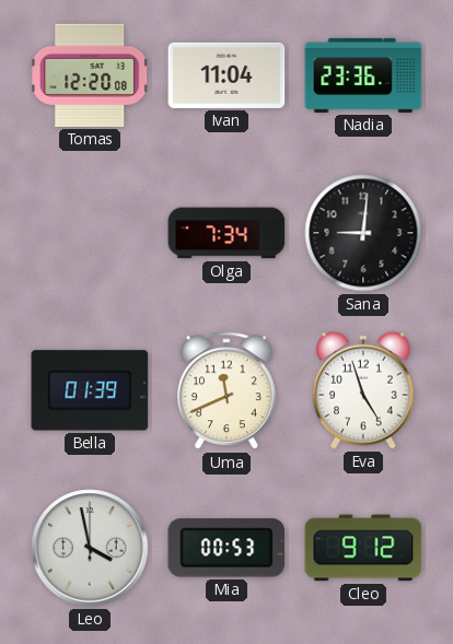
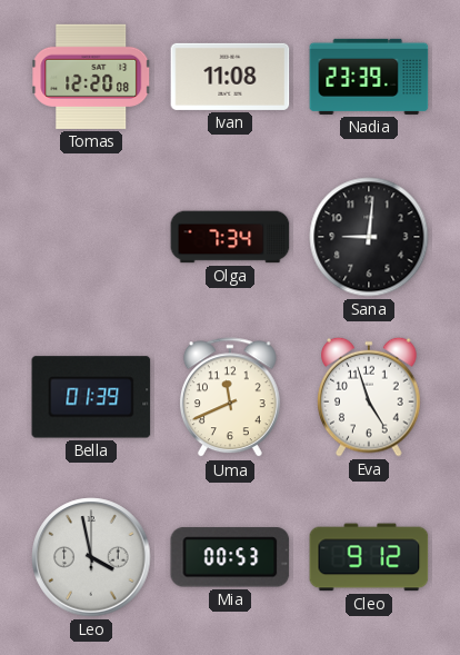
Ivan: 11:04 -> 11:08
Nadia: 23:36 -> 23:39
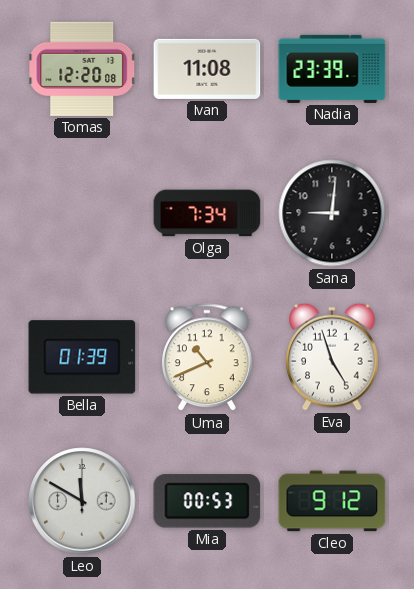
Uma: 11:41 -> 10:41
Leo: 3:58 -> 11:50
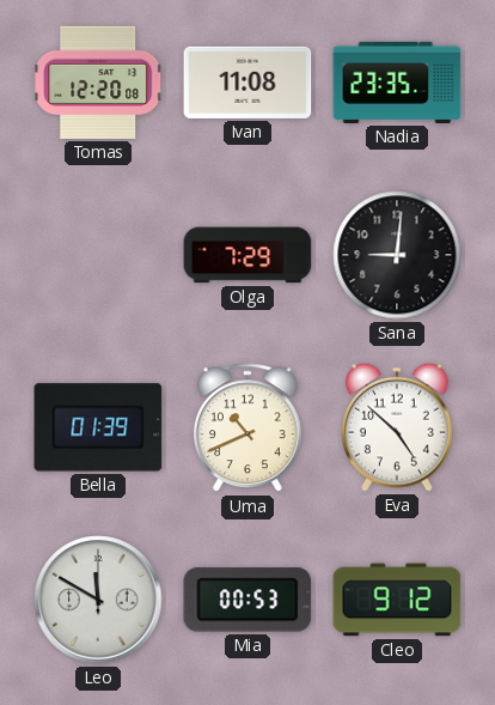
Nadia: 23:39 -> 23:35
Olga: 7:34 -> 7:29
Eva: 4:57 -> 4:52
